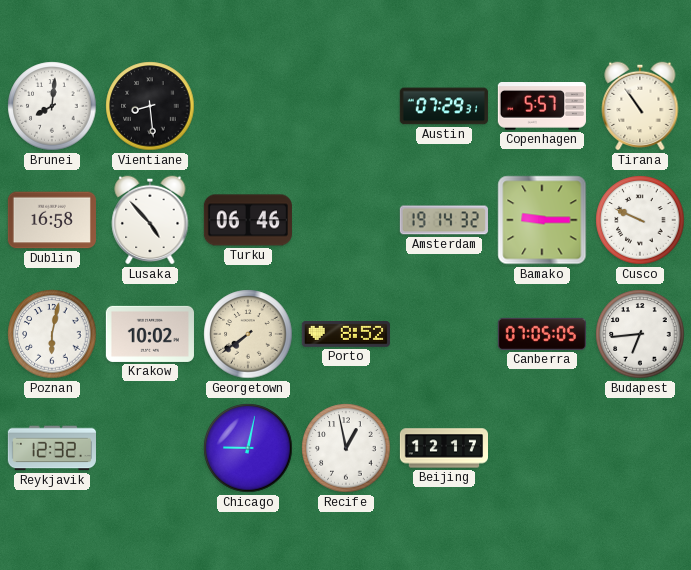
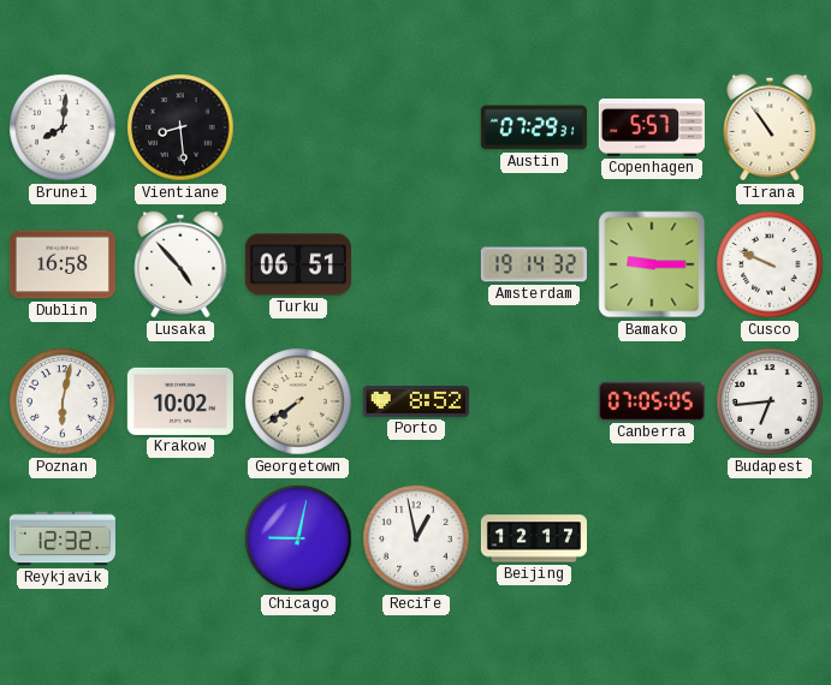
Turku: 06:46 -> 06:51
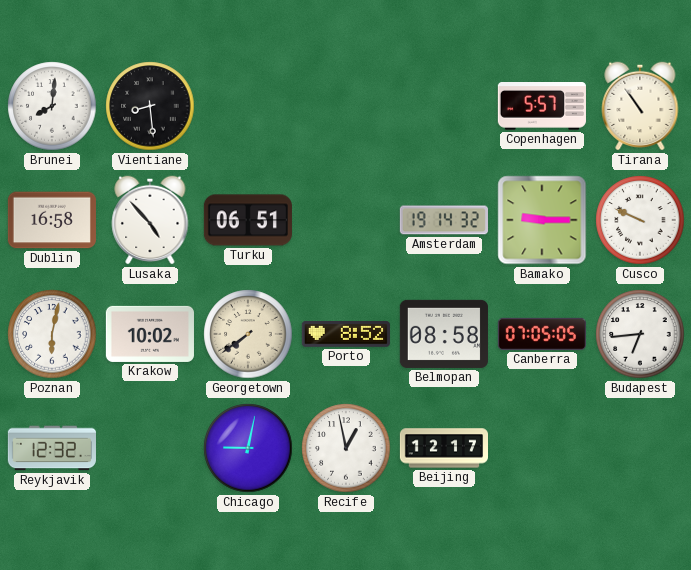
Austin: 07:29 -> none
Belmopan: none -> 08:58
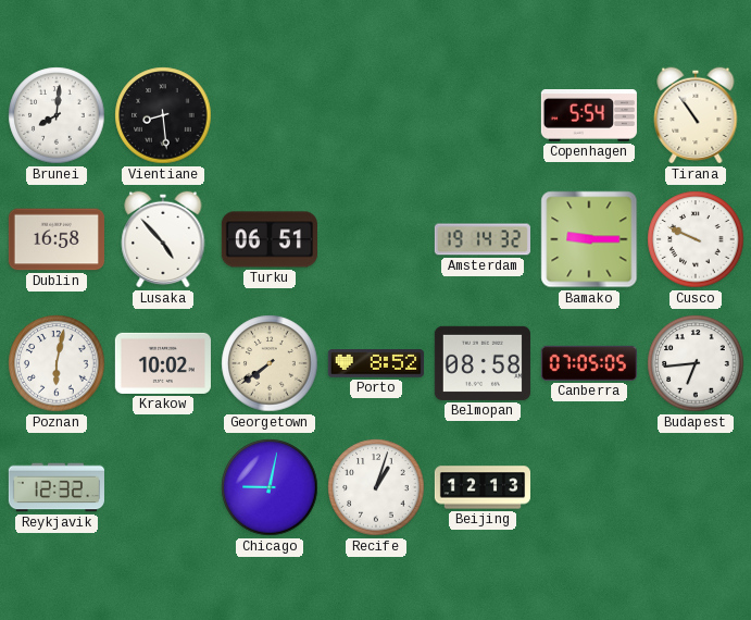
Copenhagen: 5:57 -> 5:54
Recife: 12:58 -> 1:03
Beijing: 12:17 -> 12:13
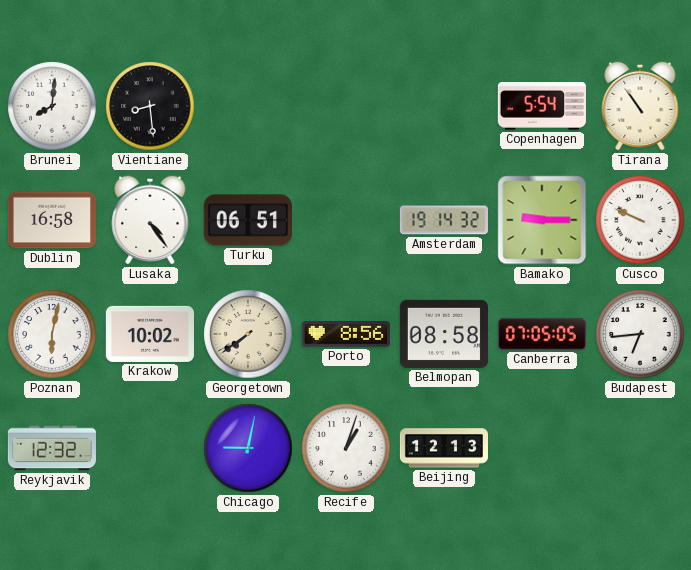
Lusaka: 4:53 -> 4:24
Porto: 8:52 -> 8:56
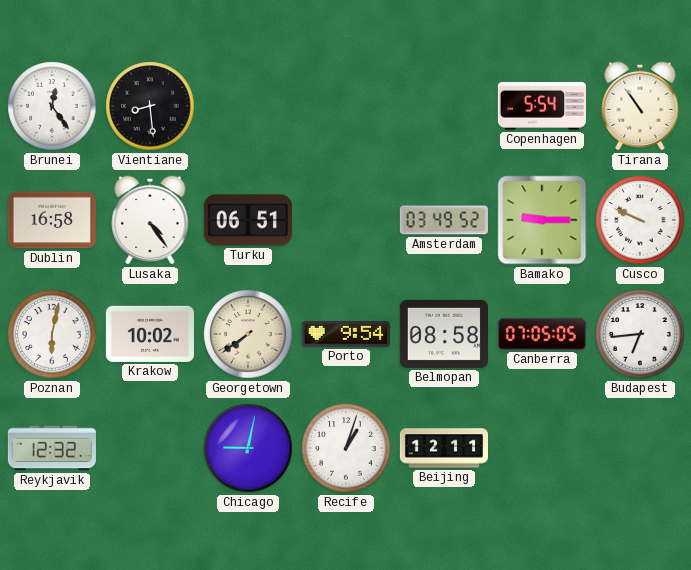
Brunei: 8:01 -> 12:24
Amsterdam: 19:14 -> 03:49
Porto: 8:56 -> 9:54
Beijing: 12:13 -> 12:11
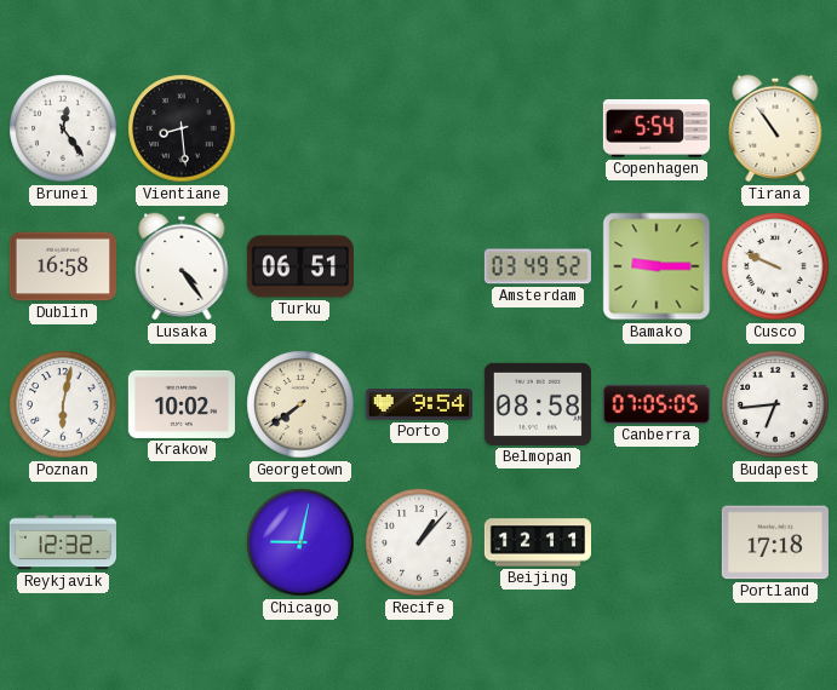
Recife: 1:03 -> 1:07
Portland: none -> 17:18
